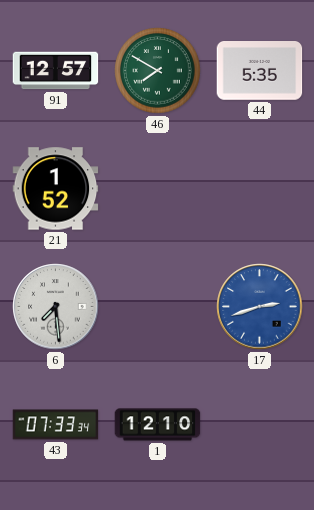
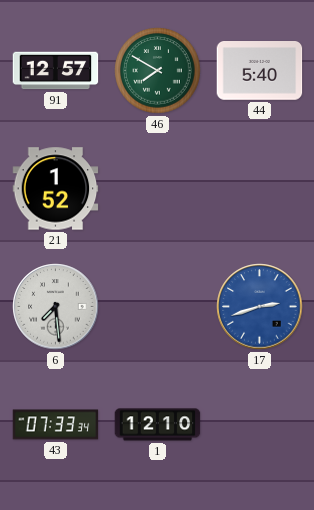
44: 5:35 -> 5:40
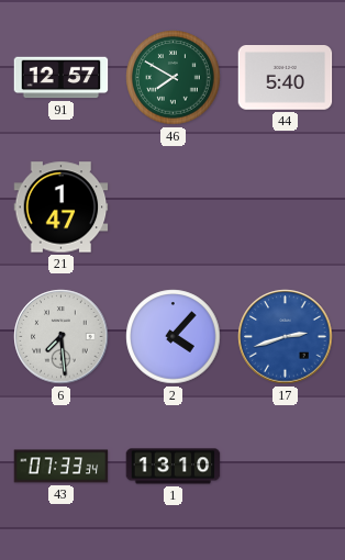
21: 1:52 -> 1:47
2: none -> 4:07
1: 12:10 -> 13:10
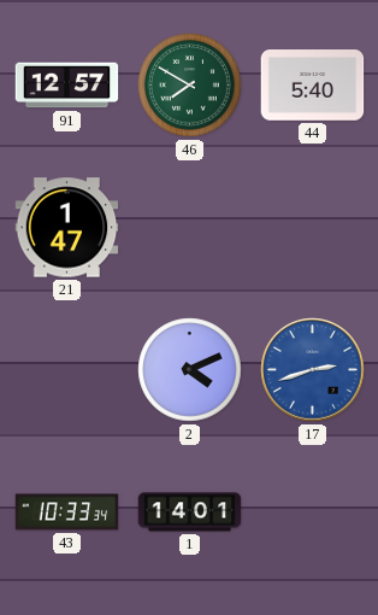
6: 7:29 -> none
2: 4:07 -> 4:11
43: 07:33 -> 10:33
1: 13:10 -> 14:01
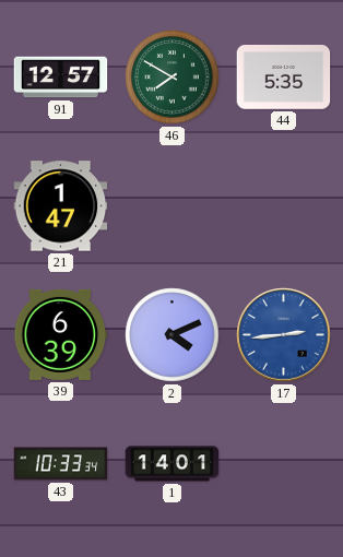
44: 5:40 -> 5:35
39: none -> 6:39
17: 2:42 -> 2:44
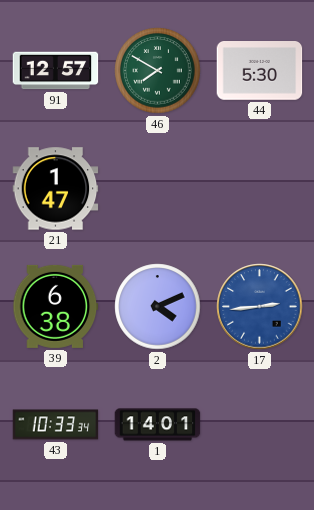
44: 5:35 -> 5:30
39: 6:39 -> 6:38
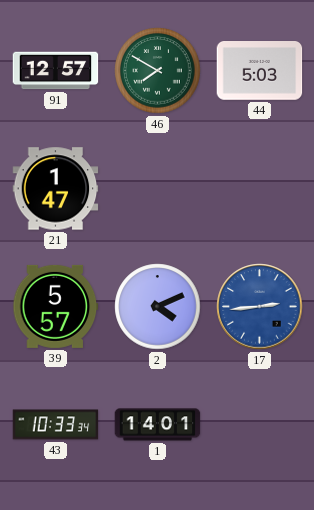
44: 5:30 -> 5:03
39: 6:38 -> 5:57
